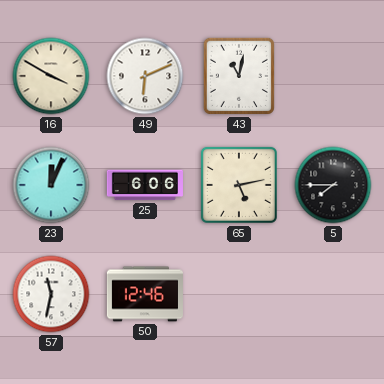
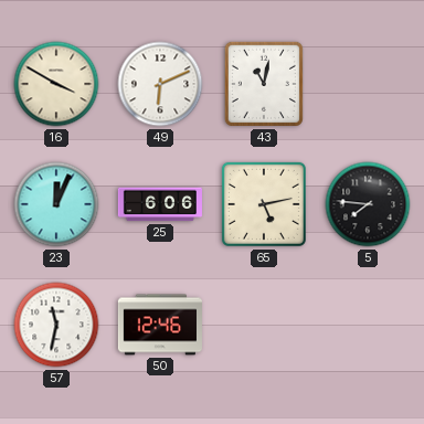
5: 7:45 -> 7:46
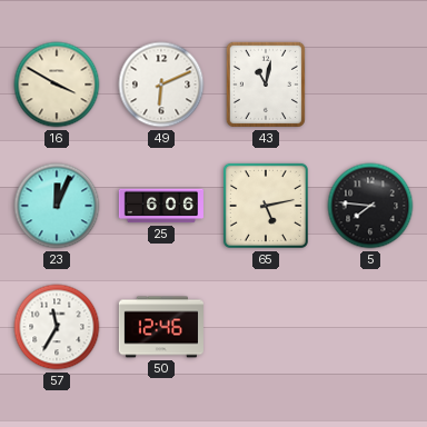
57: 11:32 -> 11:35
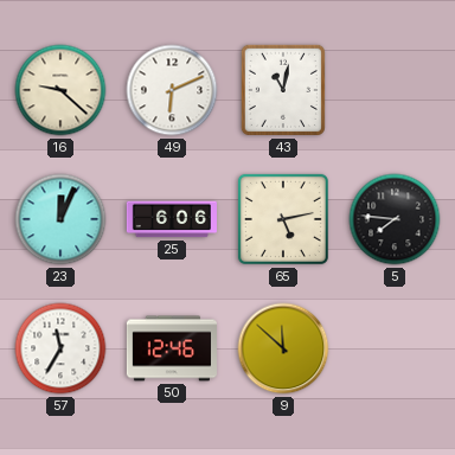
16: 3:50 -> 9:22
9: none -> 11:52
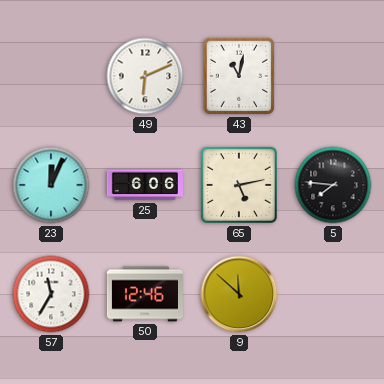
16: 9:22 -> none
